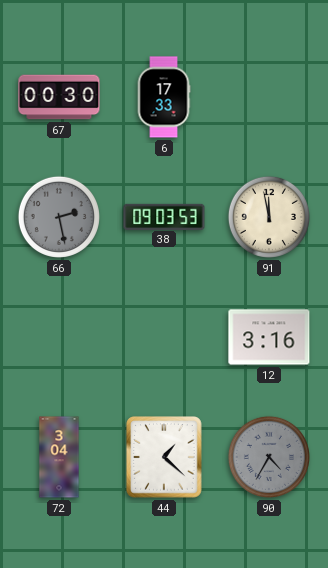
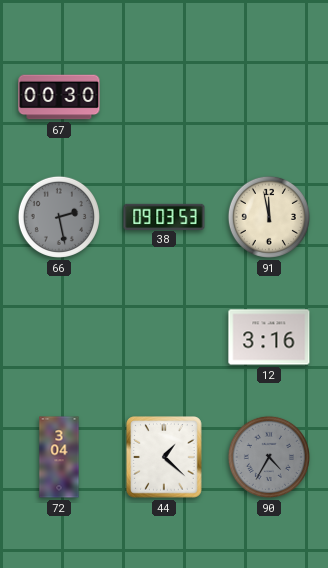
6: 17:33 -> none
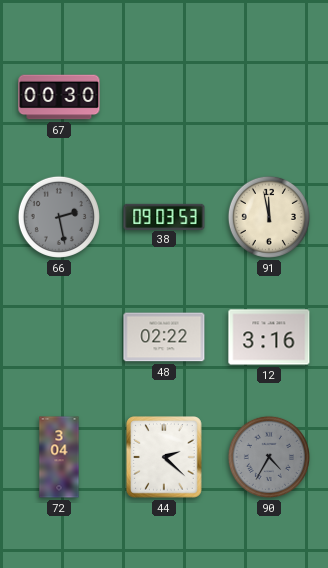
48: none -> 02:22
44: 1:22 -> 2:22
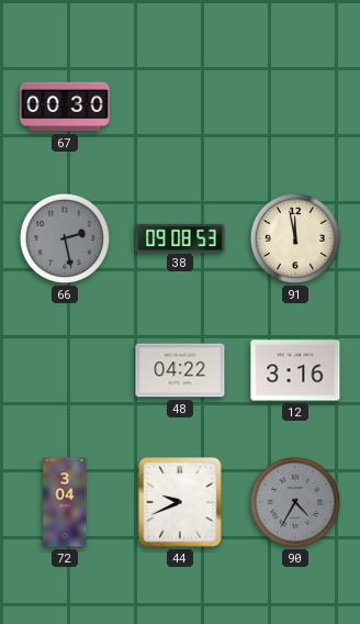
38: 09:03 -> 09:08
48: 02:22 -> 04:22
44: 2:22 -> 9:41
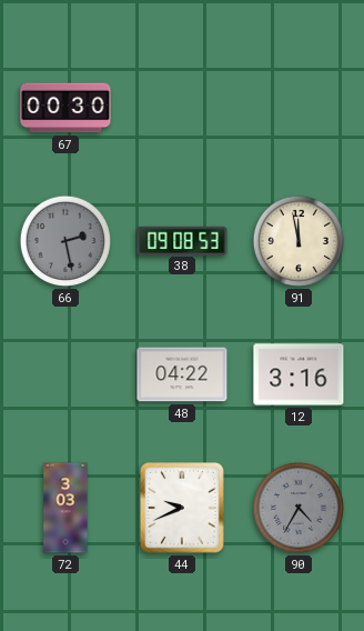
72: 3:04 -> 3:03
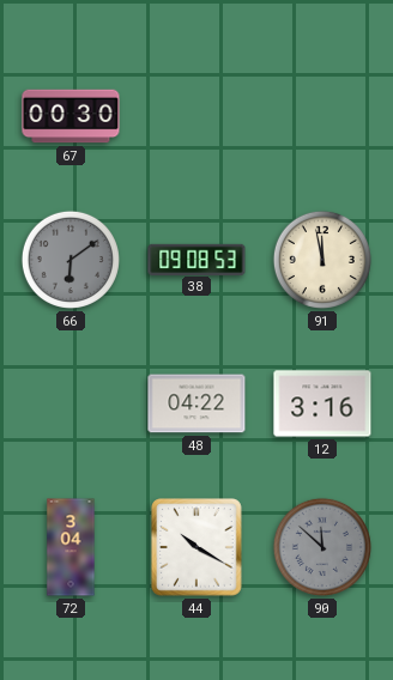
66: 2:28 -> 6:09
72: 3:03 -> 3:04
44: 9:41 -> 10:20
90: 4:35 -> 11:52
